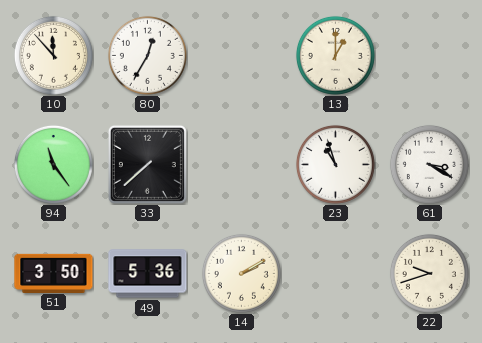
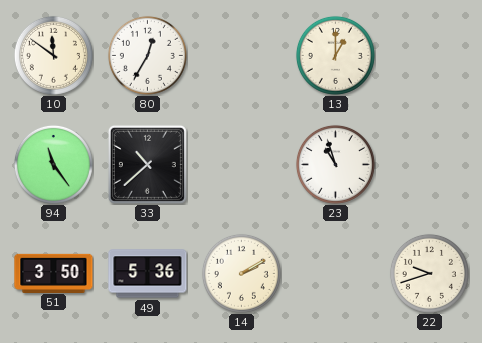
10: 11:53 -> 11:51
33: 7:38 -> 10:38
61: 3:20 -> none
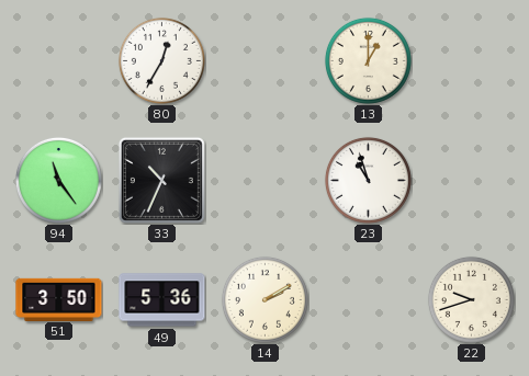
10: 11:51 -> none
33: 10:38 -> 10:34
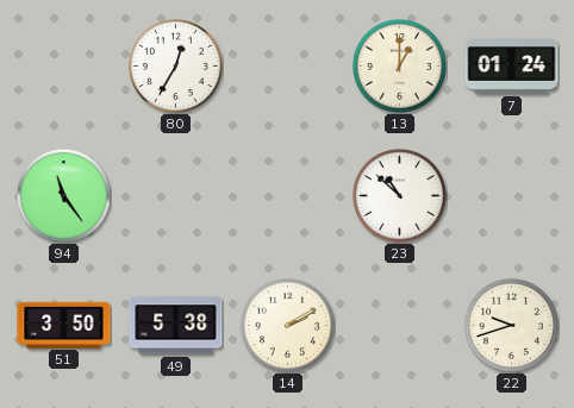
7: none -> 01:24
33: 10:34 -> none
23: 10:57 -> 10:52
49: 5:36 -> 5:38
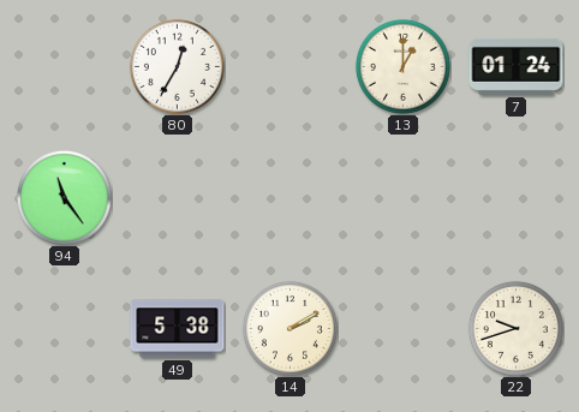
23: 10:52 -> none
51: 3:50 -> none
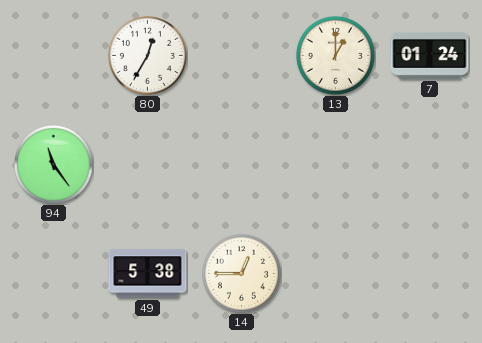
14: 2:10 -> 12:45
22: 9:42 -> none
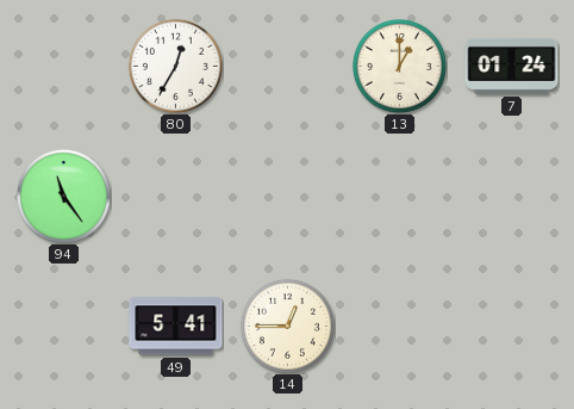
49: 5:38 -> 5:41
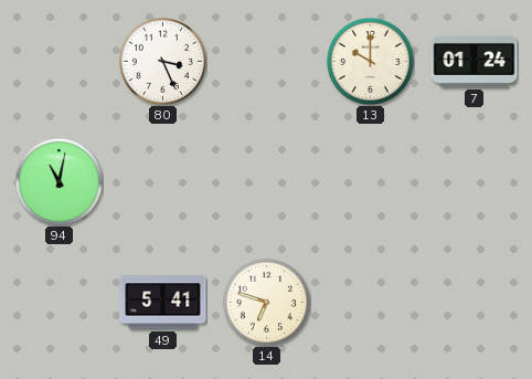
80: 12:35 -> 3:26
13: 1:00 -> 10:00
94: 11:24 -> 11:02
14: 12:45 -> 6:48
